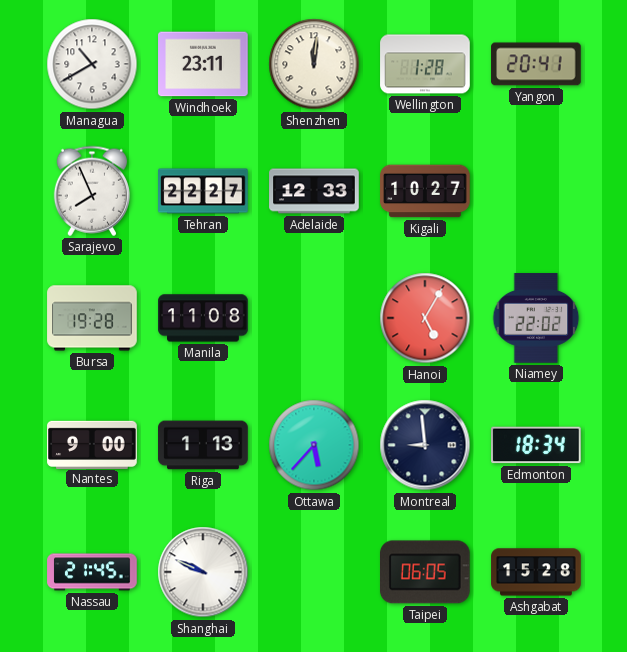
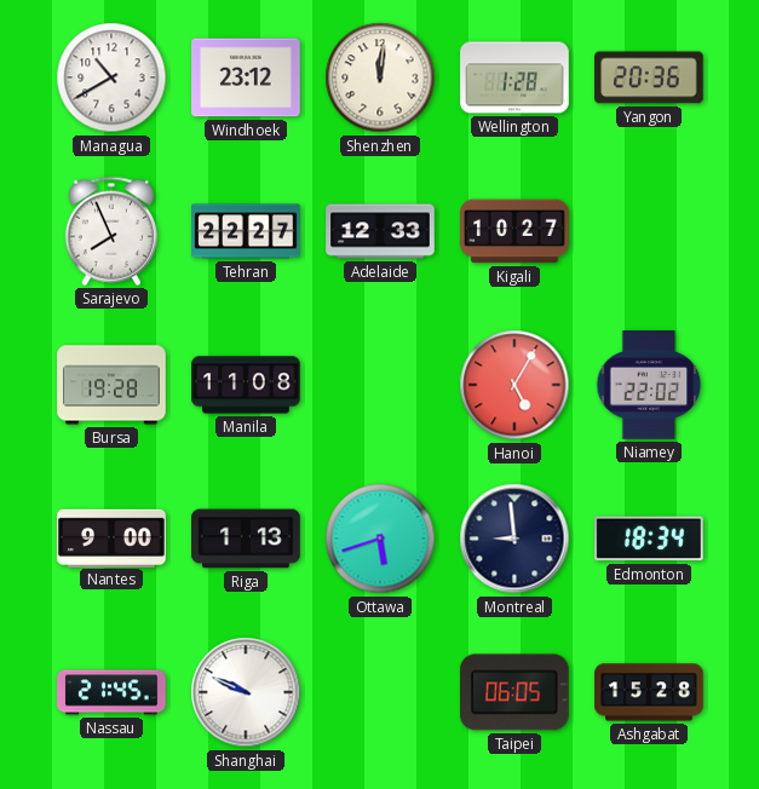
Windhoek: 23:11 -> 23:12
Yangon: 20:41 -> 20:36
Ottawa: 5:37 -> 5:42
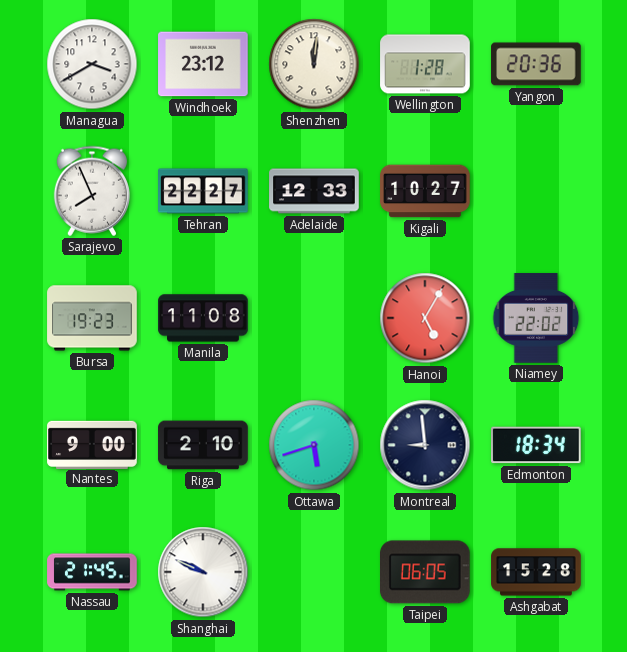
Managua: 10:40 -> 3:40
Bursa: 19:28 -> 19:23
Riga: 1:13 -> 2:10
